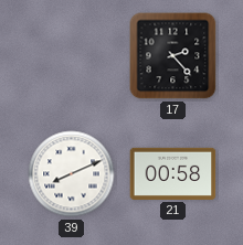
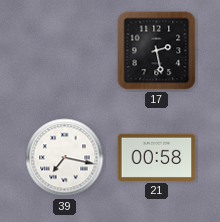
17: 2:23 -> 2:28
39: 8:11 -> 7:17
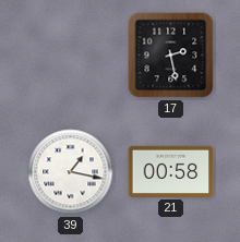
39: 7:17 -> 1:17
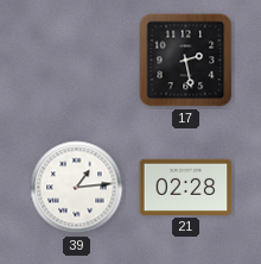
39: 1:17 -> 1:14
21: 00:58 -> 02:28
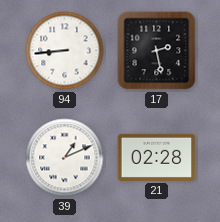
94: none -> 8:44
39: 1:14 -> 1:11
